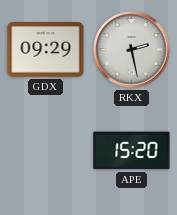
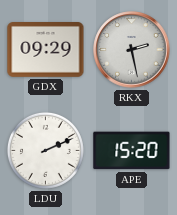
LDU: none -> 2:11
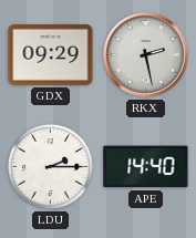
LDU: 2:11 -> 2:15
APE: 15:20 -> 14:40
